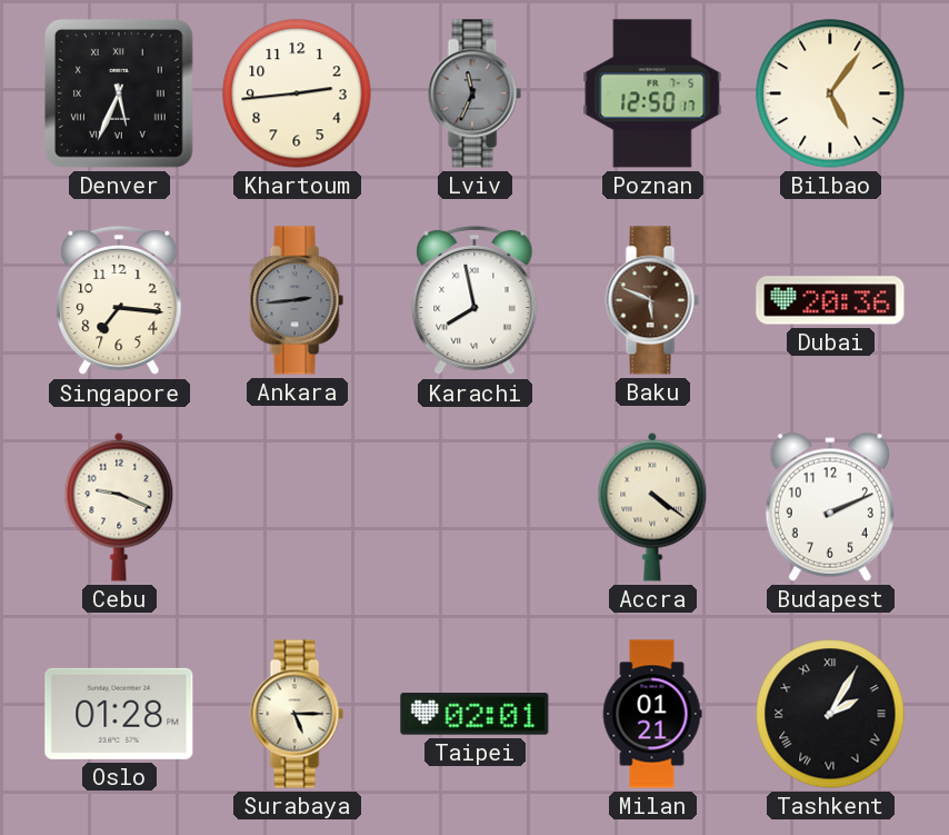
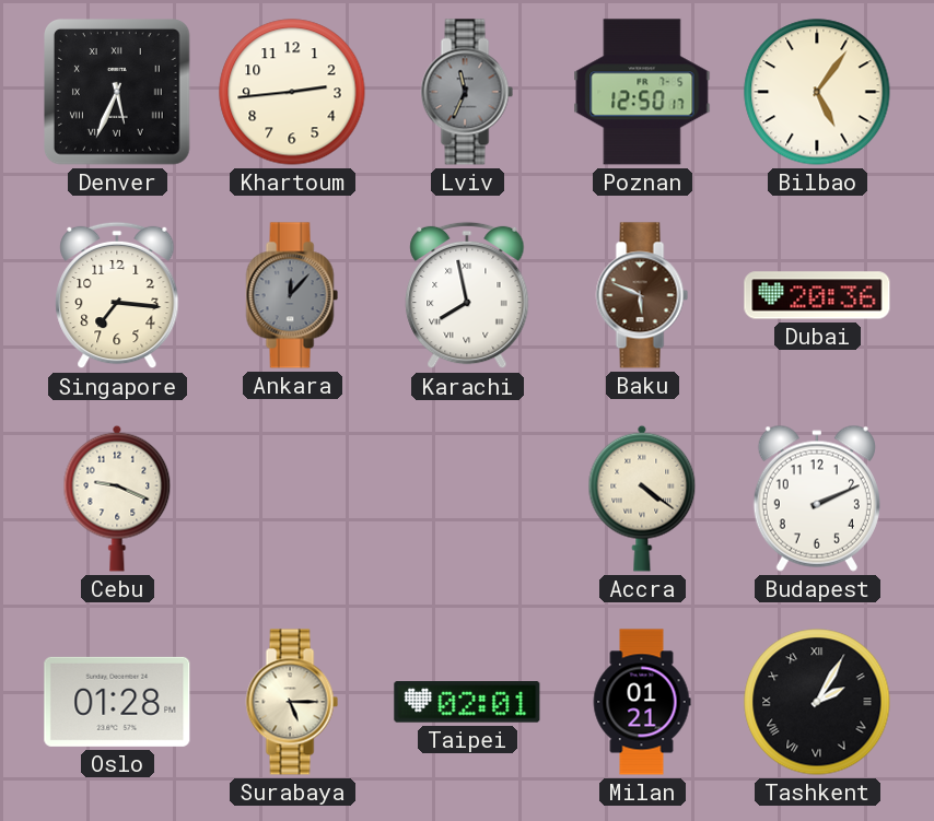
Ankara: 2:44 -> 12:07
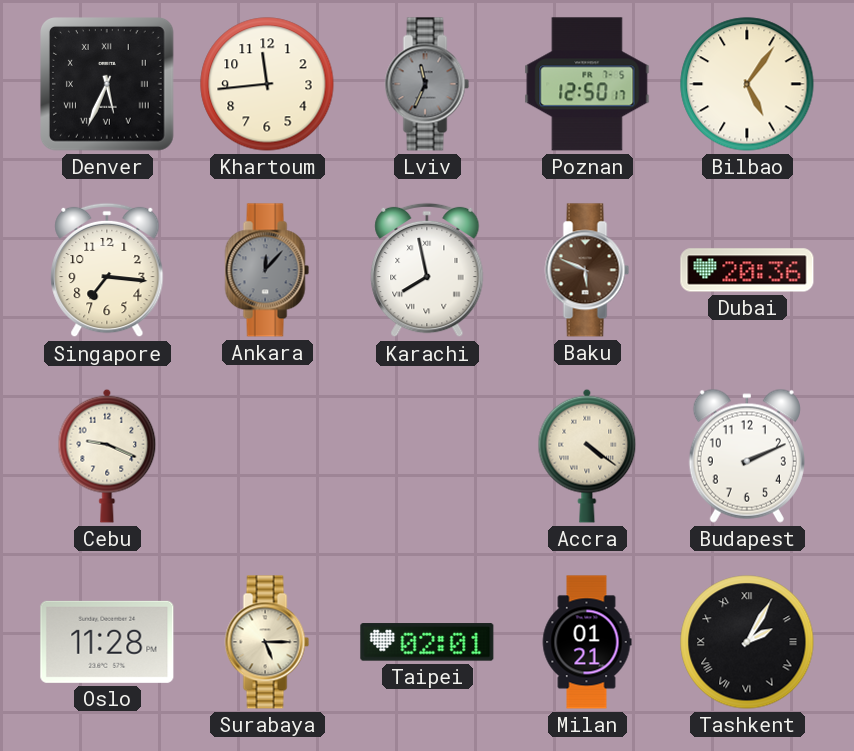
Khartoum: 2:44 -> 11:44
Oslo: 01:28 -> 11:28
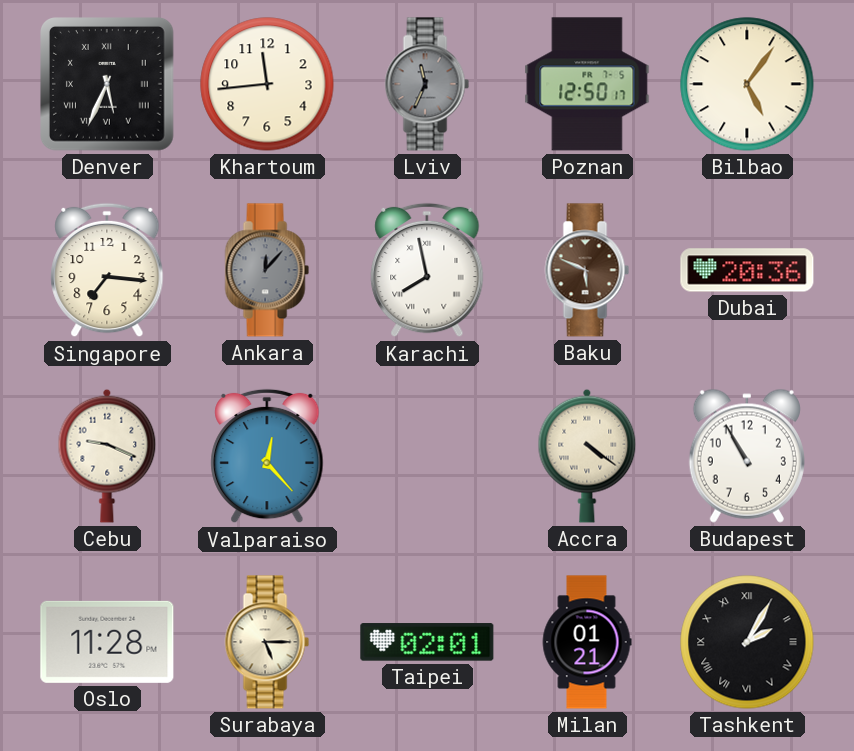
Valparaiso: none -> 12:23
Budapest: 2:11 -> 10:55
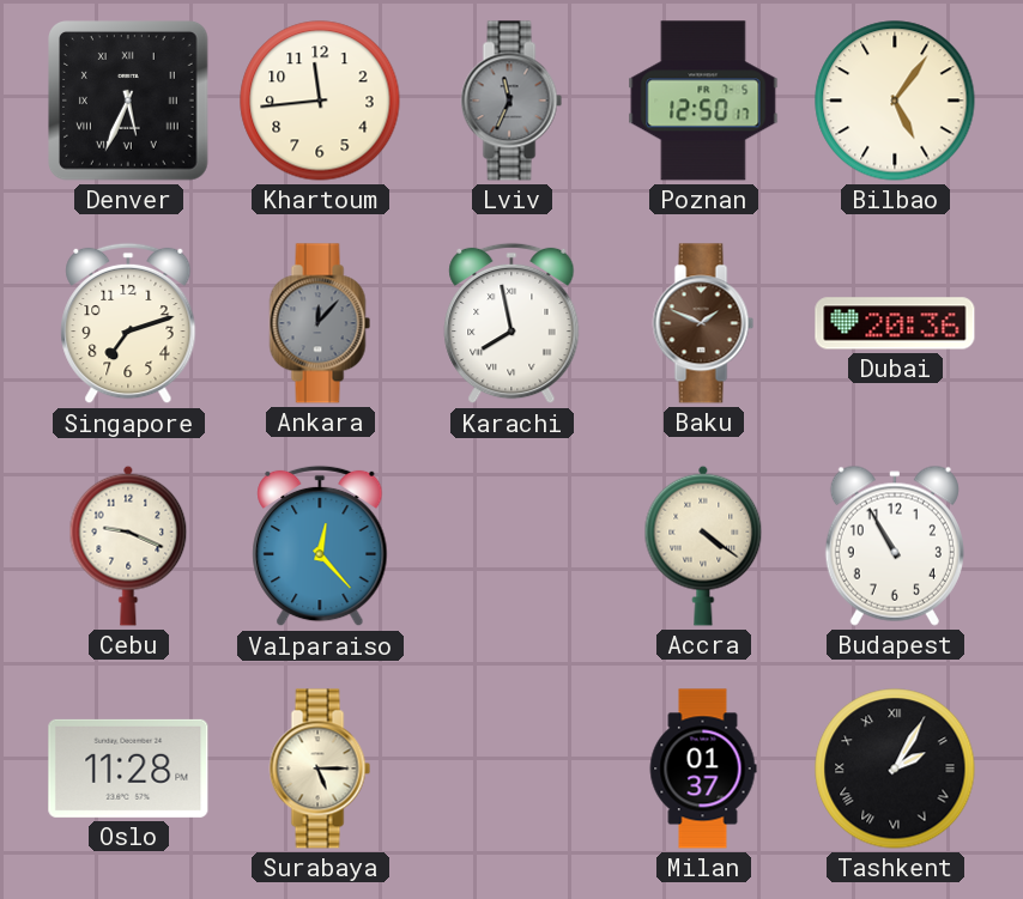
Singapore: 7:16 -> 7:12
Baku: 5:49 -> 1:49
Taipei: 02:01 -> none
Milan: 01:21 -> 01:37
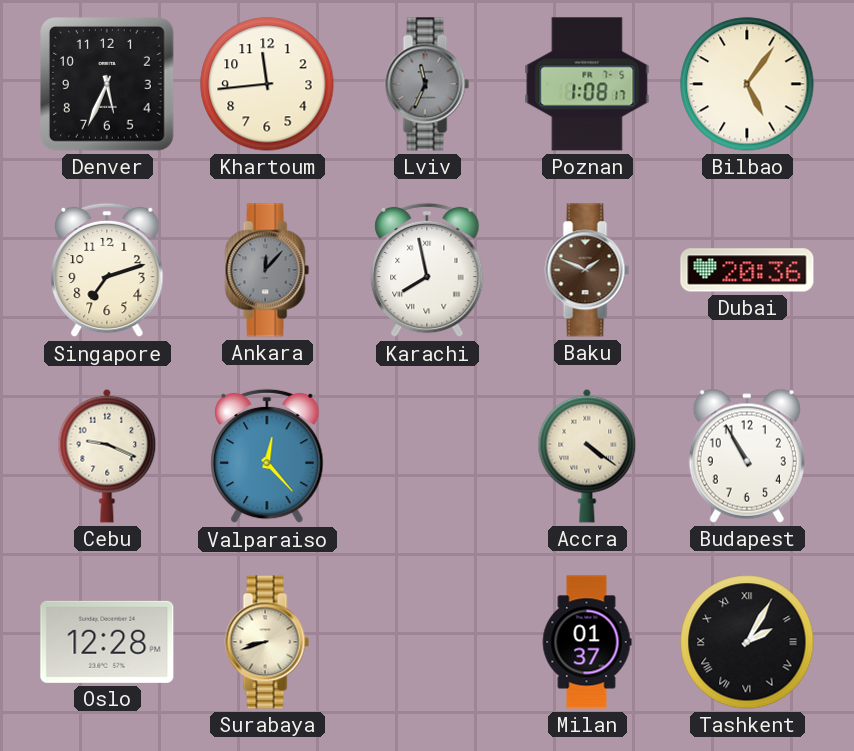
Denver numerals: Roman -> Arabic
Poznan: 12:50 -> 1:08
Oslo: 11:28 -> 12:28
Surabaya: 5:15 -> 8:42
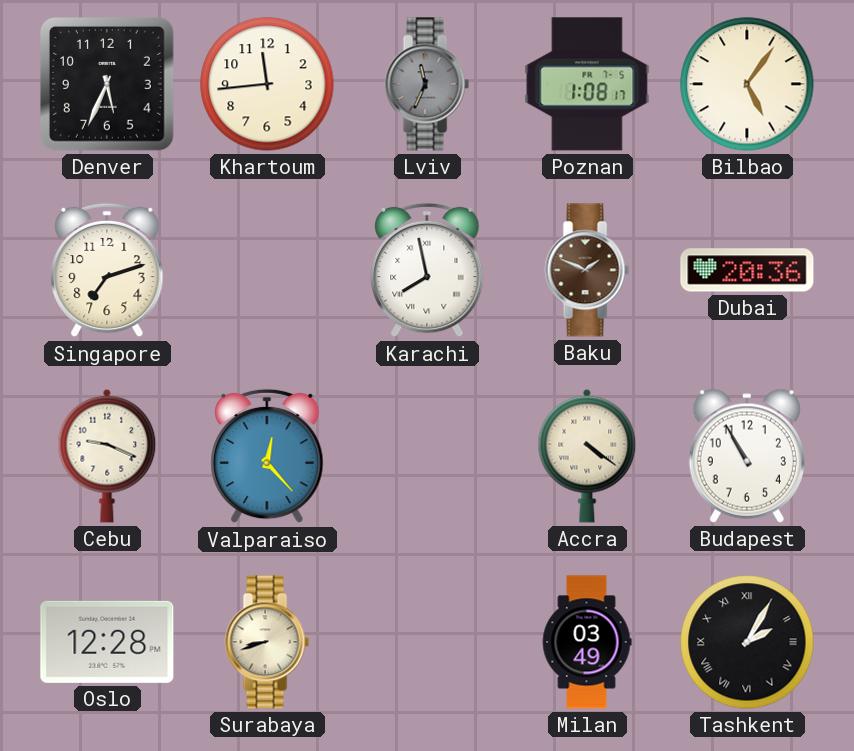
Ankara: 12:07 -> none
Milan: 01:37 -> 03:49
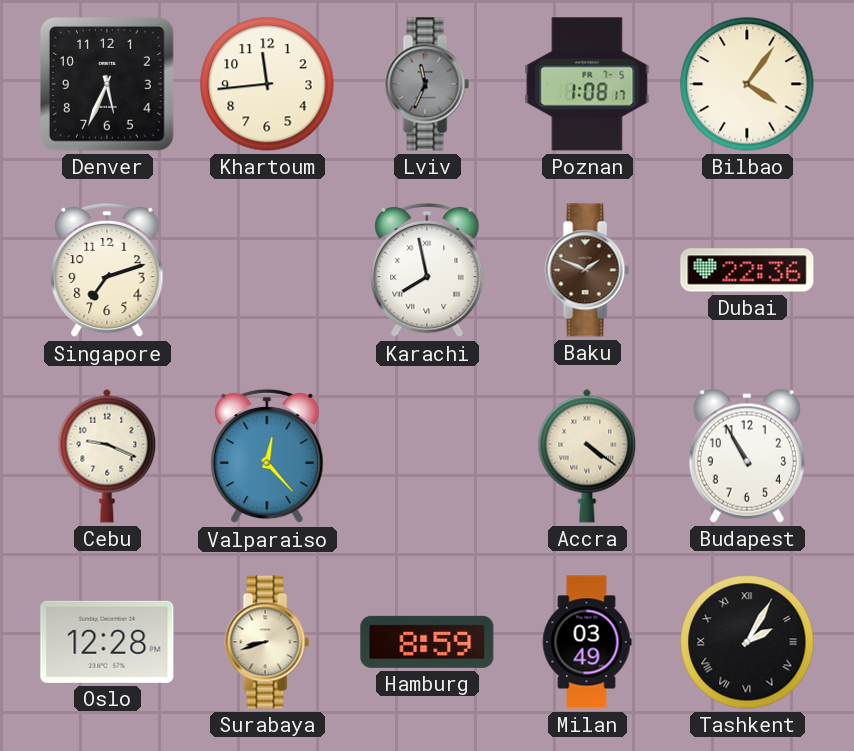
Bilbao: 5:06 -> 4:06
Dubai: 20:36 -> 22:36
Hamburg: none -> 8:59
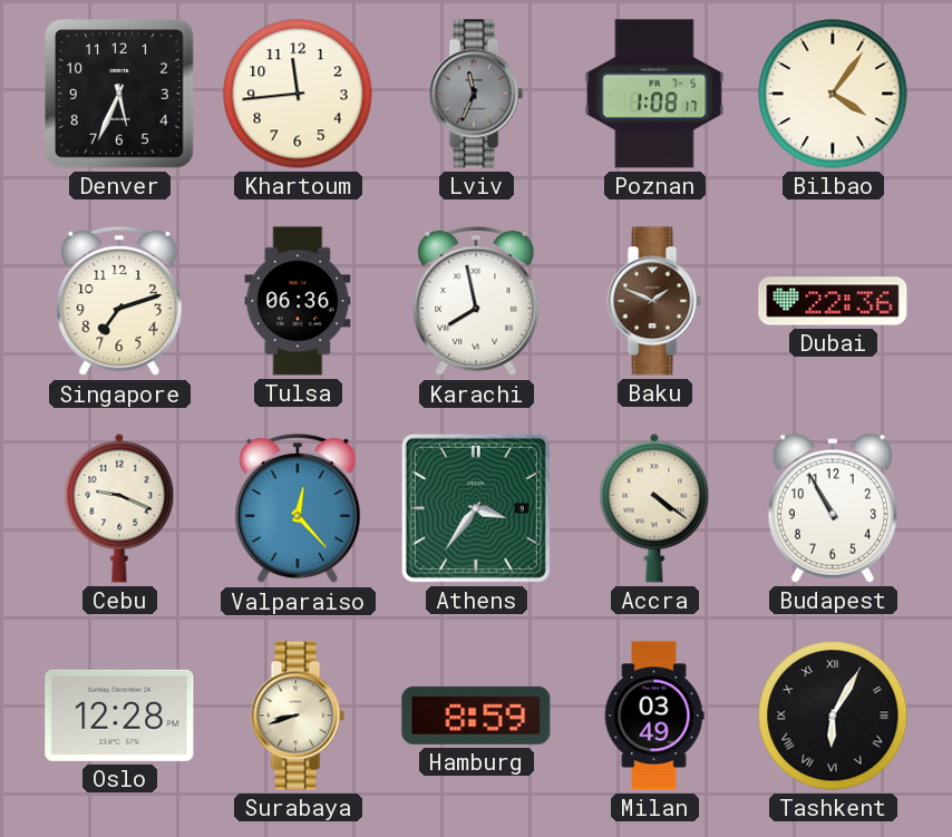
Tulsa: none -> 06:36
Athens: none -> 3:36
Tashkent: 2:05 -> 6:05
